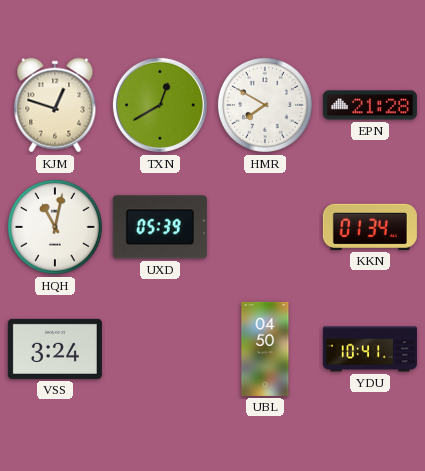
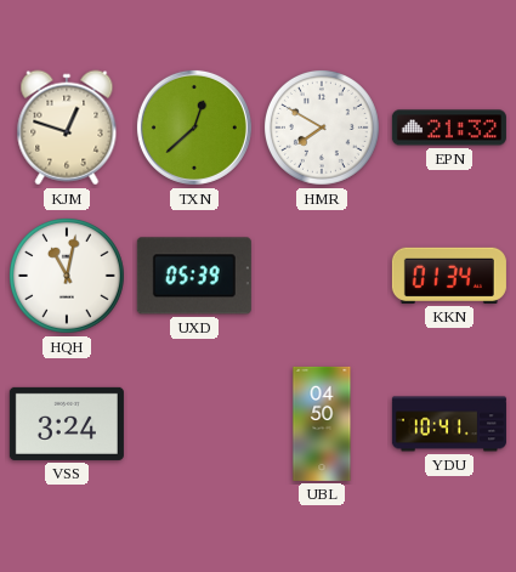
TXN: 12:40 -> 12:38
EPN: 21:28 -> 21:32
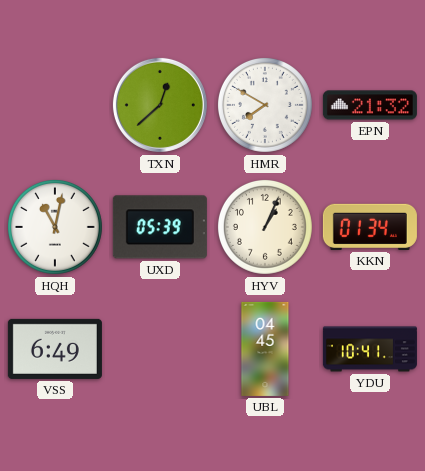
KJM: 12:48 -> none
HYV: none -> 1:04
VSS: 3:24 -> 6:49
UBL: 04:50 -> 04:45
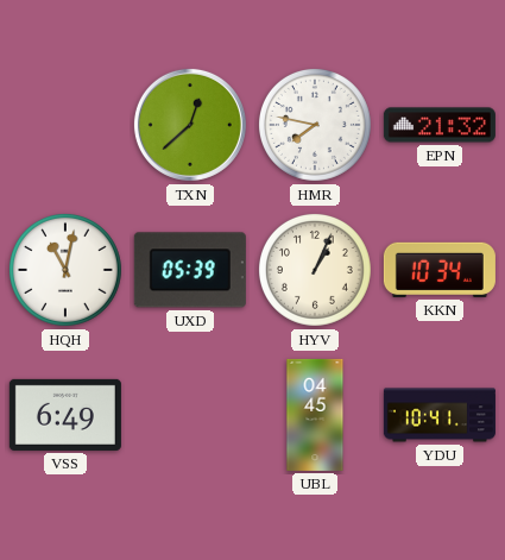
HMR: 7:50 -> 7:47
KKN: 01:34 -> 10:34
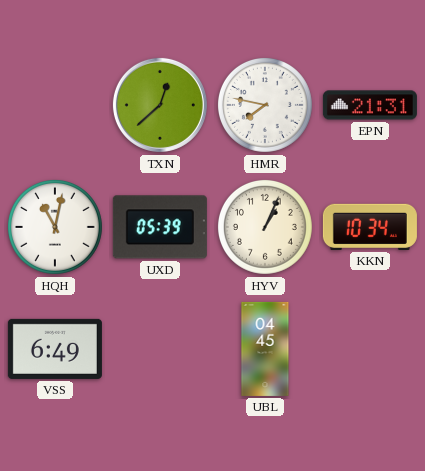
EPN: 21:32 -> 21:31
YDU: 10:41 -> none
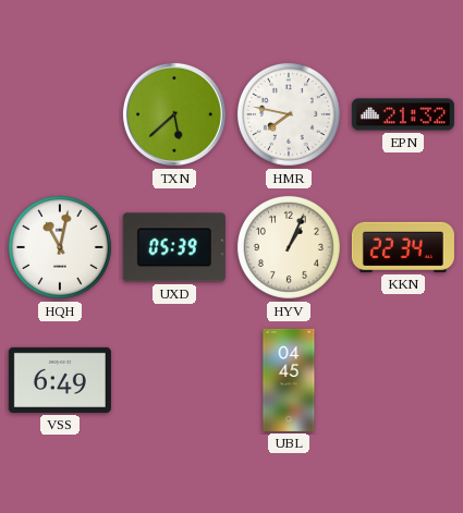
TXN: 12:38 -> 5:38
EPN: 21:31 -> 21:32
KKN: 10:34 -> 22:34
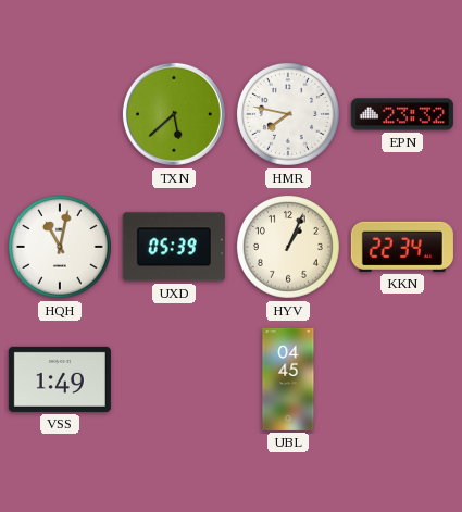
EPN: 21:32 -> 23:32
VSS: 6:49 -> 1:49
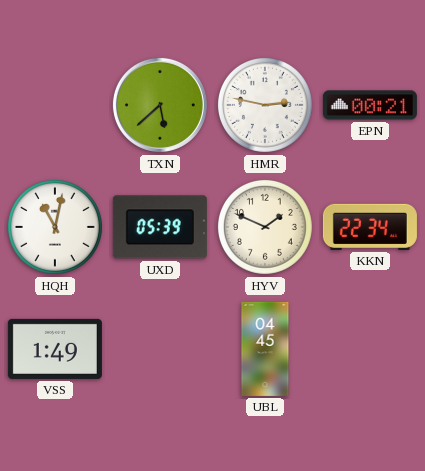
HMR: 7:47 -> 2:47
EPN: 23:32 -> 00:21
HYV: 1:04 -> 1:49
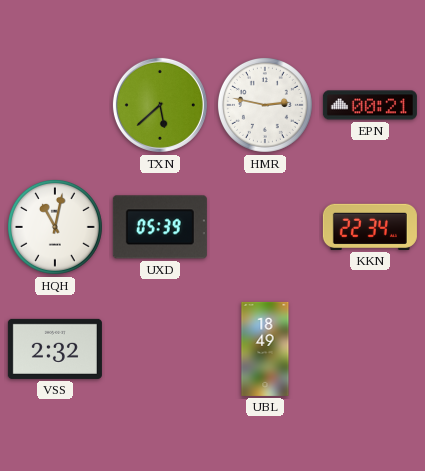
HYV: 1:49 -> none
VSS: 1:49 -> 2:32
UBL: 04:45 -> 18:49
